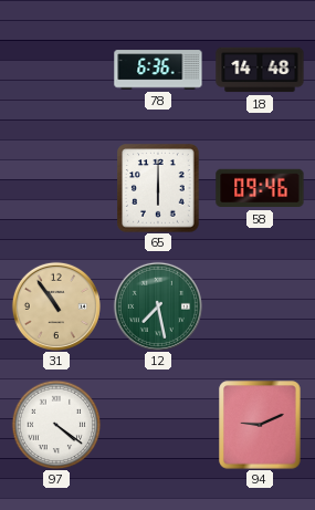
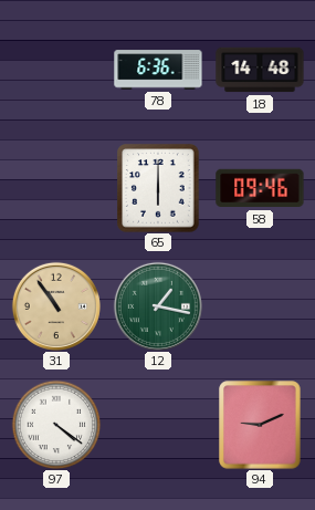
12: 7:28 -> 1:17
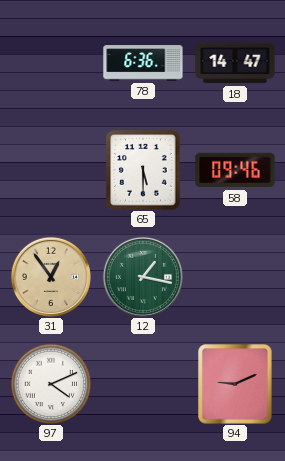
18: 14:48 -> 14:47
65: 6:00 -> 5:30
31: 10:54 -> 12:54
97: 4:21 -> 4:11
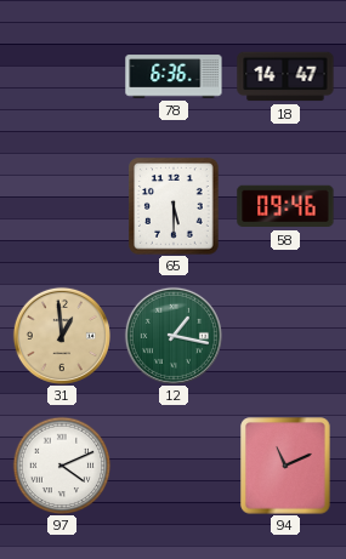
31: 12:54 -> 12:59
94: 9:11 -> 11:11
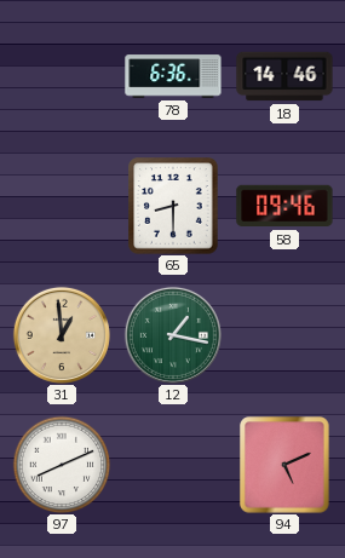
18: 14:47 -> 14:46
65: 5:30 -> 8:30
97: 4:11 -> 8:11
94: 11:11 -> 5:11
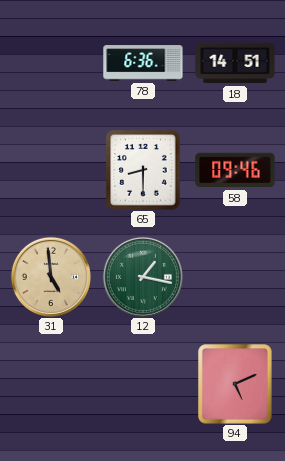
18: 14:46 -> 14:51
31: 12:59 -> 4:59
97: 8:11 -> none
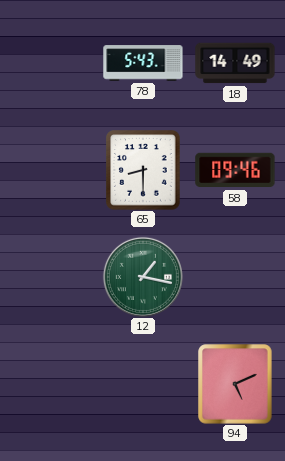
78: 6:36 -> 5:43
18: 14:51 -> 14:49
31: 4:59 -> none
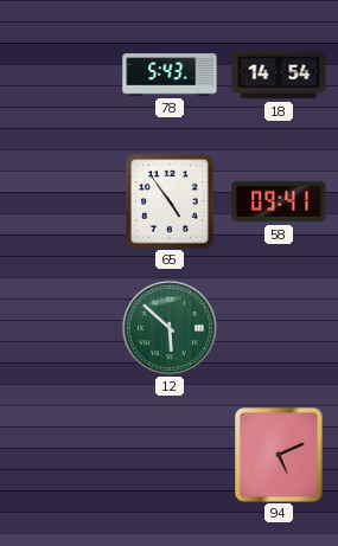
18: 14:49 -> 14:54
65: 8:30 -> 4:54
58: 09:46 -> 09:41
12: 1:17 -> 5:52
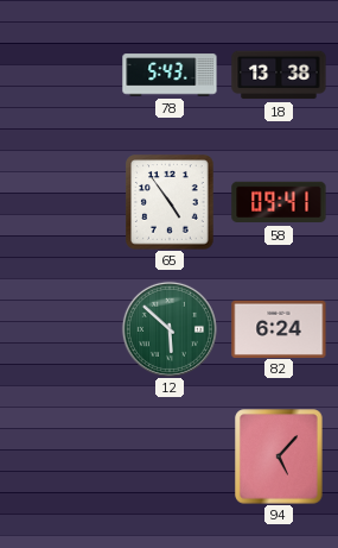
18: 14:54 -> 13:38
82: none -> 6:24
94: 5:11 -> 5:07
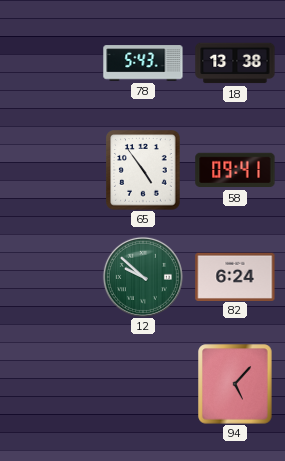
12: 5:52 -> 9:52
